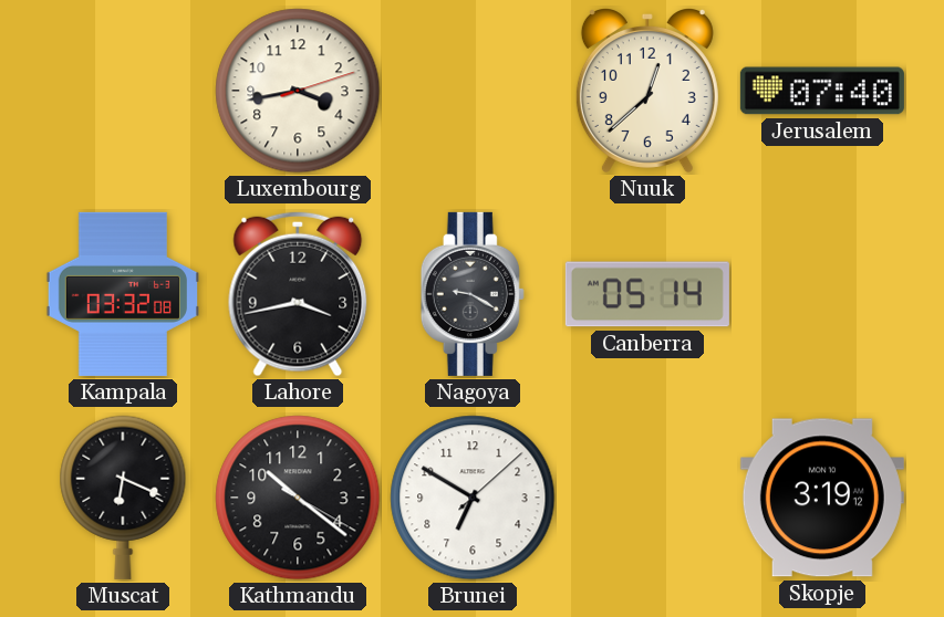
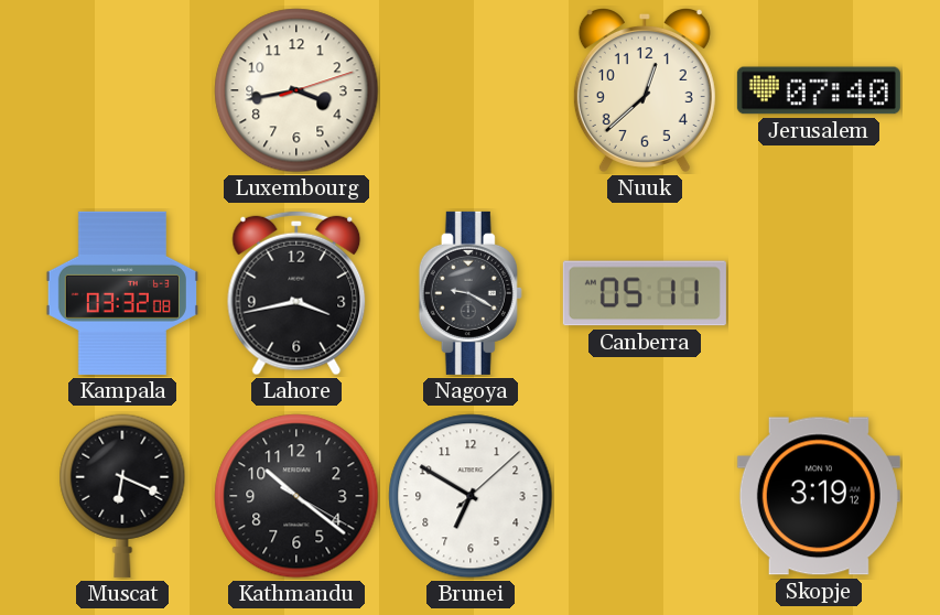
Canberra: 05:14 -> 05:11
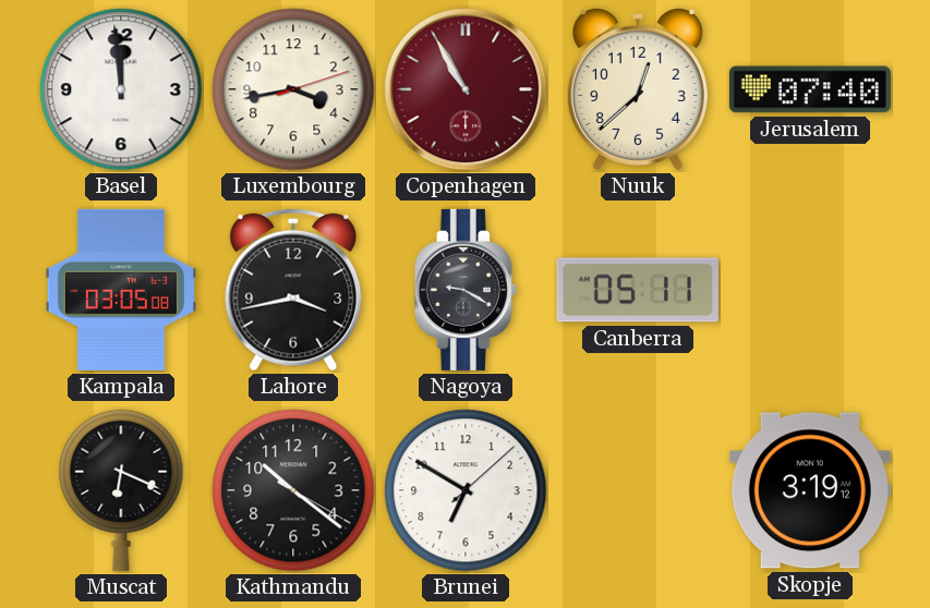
Basel: none -> 11:59
Copenhagen: none -> 10:55
Kampala: 03:32 -> 03:05
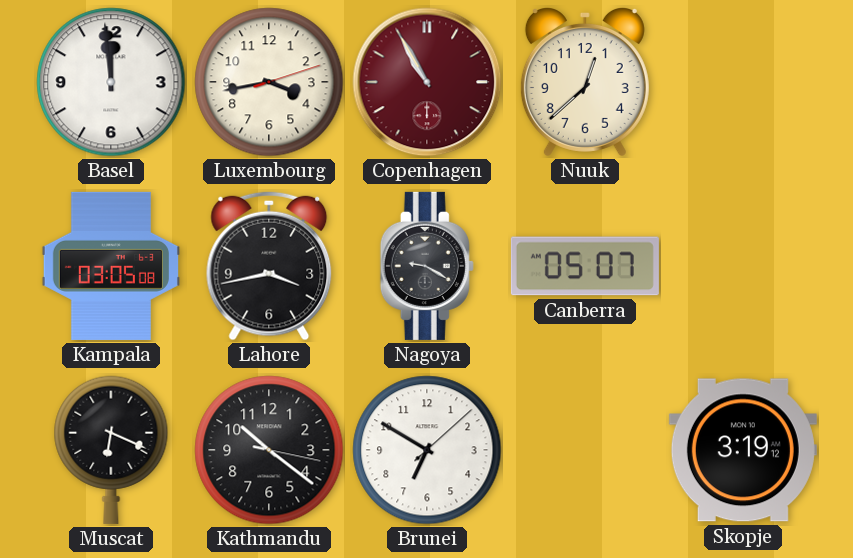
Jerusalem: 07:40 -> none
Canberra: 05:11 -> 05:07
Kathmandu: 10:21:20 -> 10:21:17
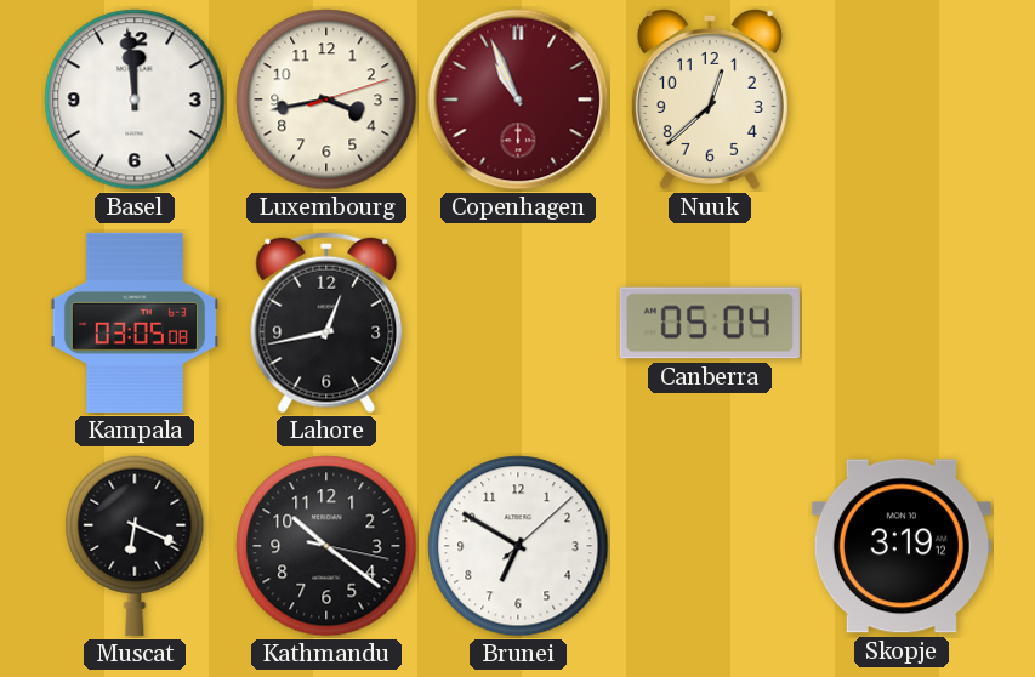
Copenhagen: 10:55 -> 10:56
Lahore: 3:43 -> 12:43
Nagoya: 9:20 -> none
Canberra: 05:07 -> 05:04
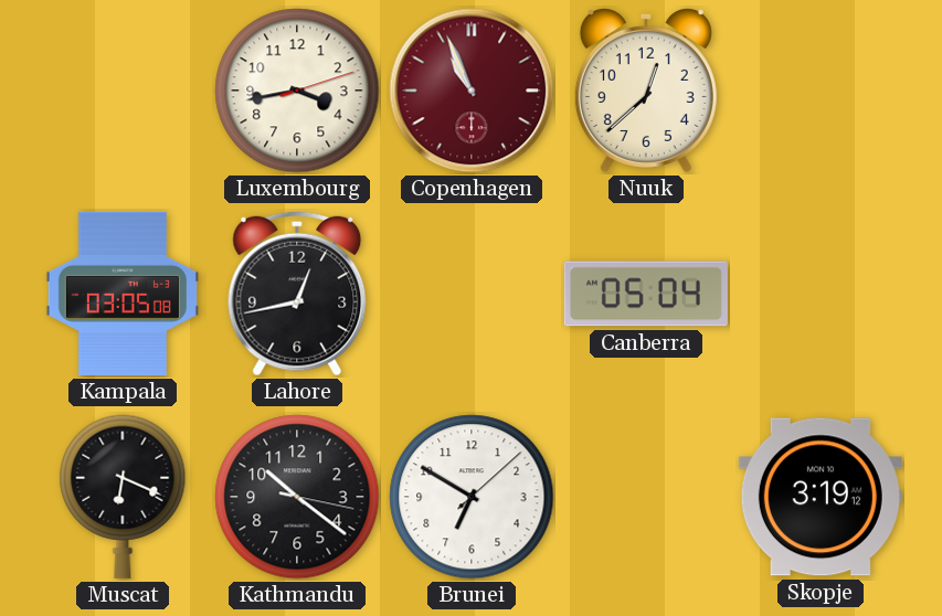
Basel: 11:59 -> none
